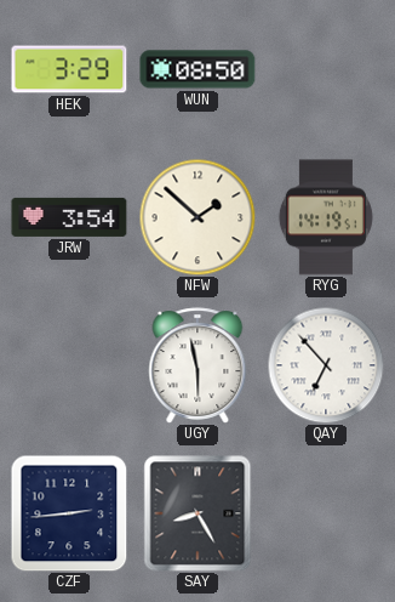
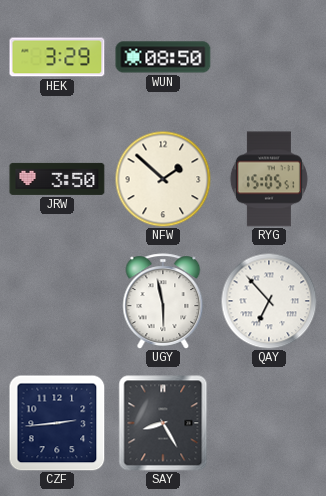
JRW: 3:54 -> 3:50
RYG: 14:19 -> 15:05
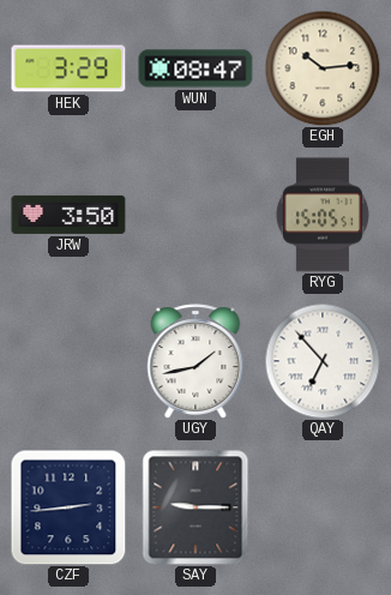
WUN: 08:50 -> 08:47
EGH: none -> 10:14
NFW: 1:52 -> none
UGY: 5:58 -> 1:43
SAY: 8:25 -> 9:15
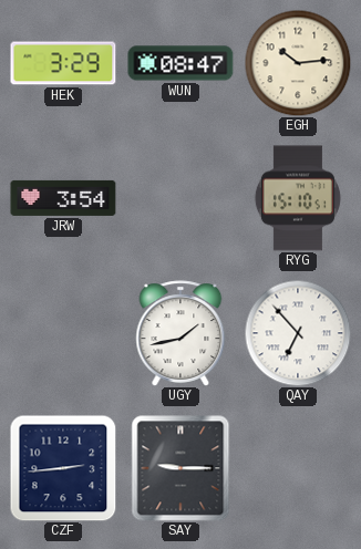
JRW: 3:50 -> 3:54
RYG: 15:05 -> 15:10
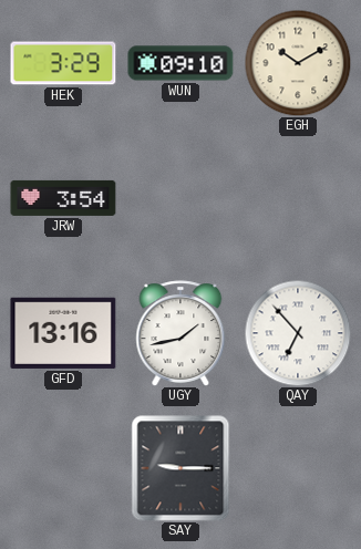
WUN: 08:47 -> 09:10
EGH: 10:14 -> 10:10
RYG: 15:10 -> none
GFD: none -> 13:16
CZF: 2:44 -> none
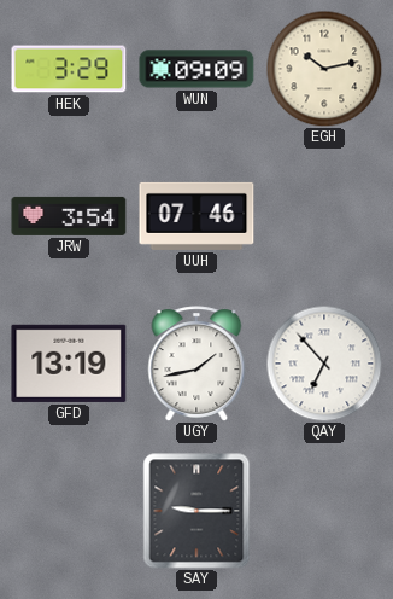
WUN: 09:10 -> 09:09
EGH: 10:10 -> 10:13
UUH: none -> 07:46
GFD: 13:16 -> 13:19
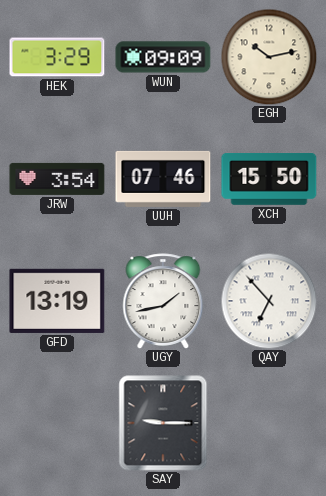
XCH: none -> 15:50
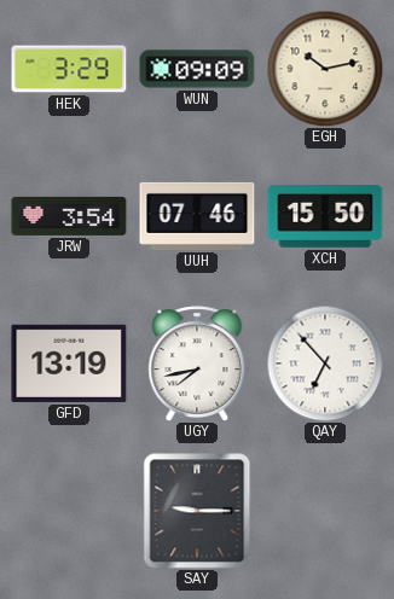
UGY: 1:43 -> 7:43
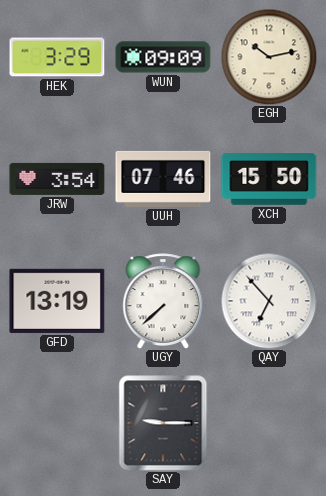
UGY: 7:43 -> 7:38
